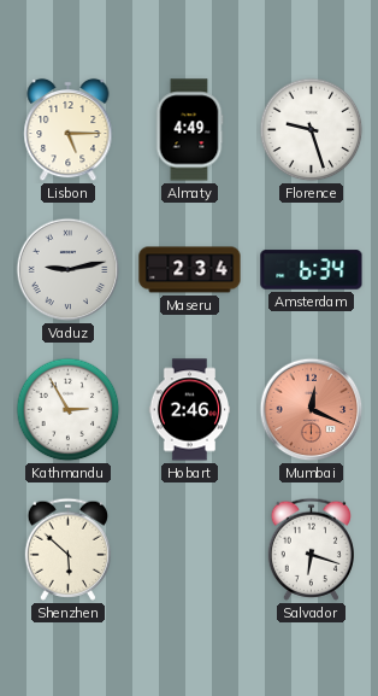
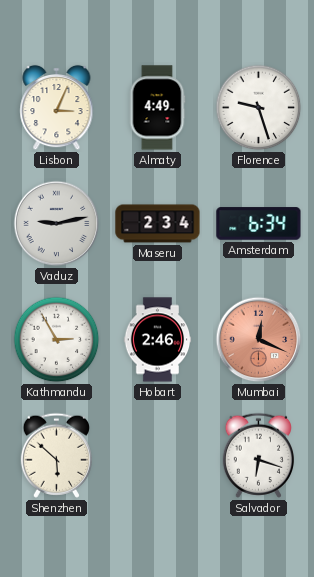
Lisbon: 5:15 -> 3:04
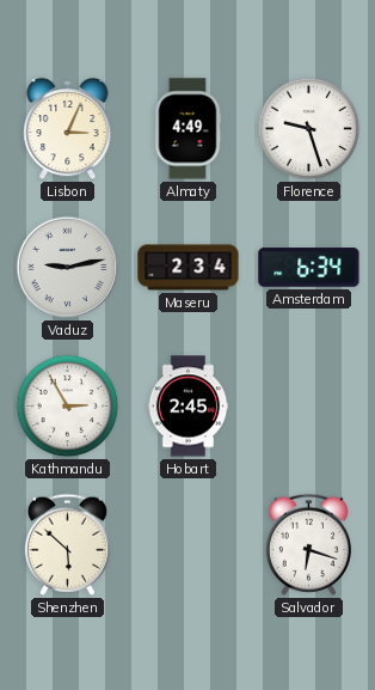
Hobart: 2:46 -> 2:45
Mumbai: 12:19 -> none
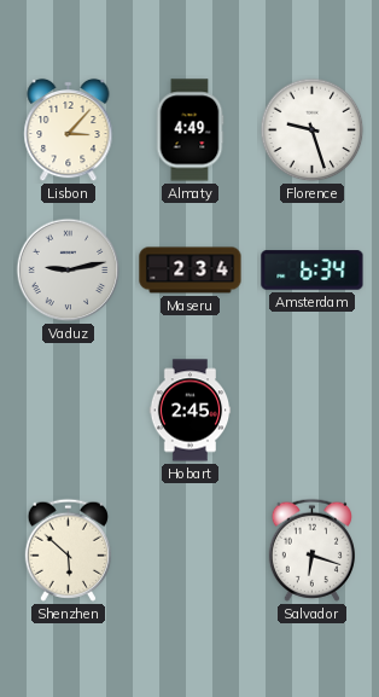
Lisbon: 3:04 -> 3:07
Kathmandu: 2:55 -> none
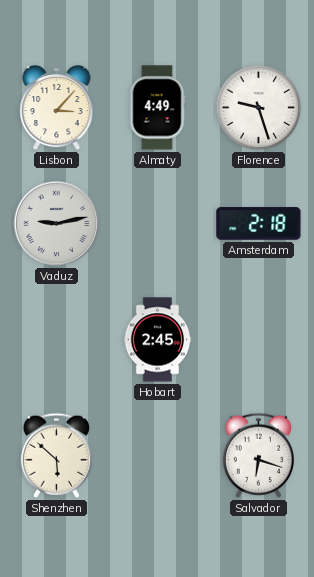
Maseru: 2:34 -> none
Amsterdam: 6:34 -> 2:18
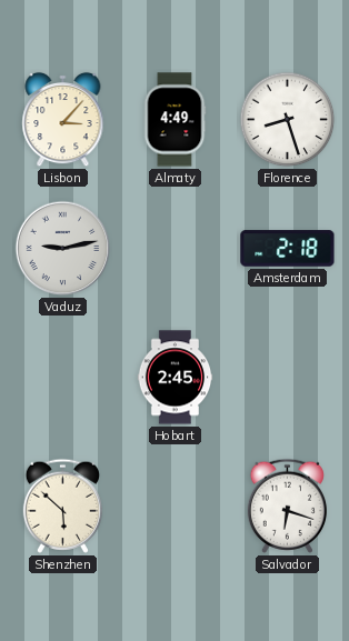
Florence: 9:27 -> 8:27
